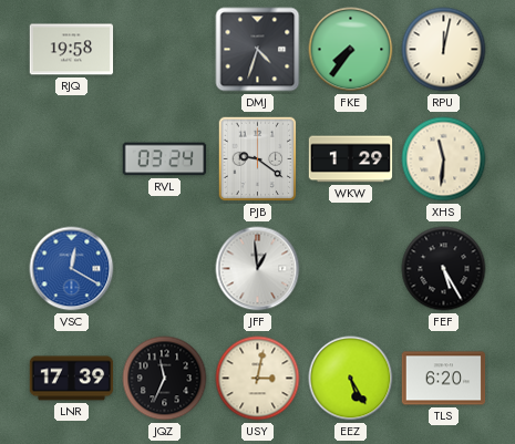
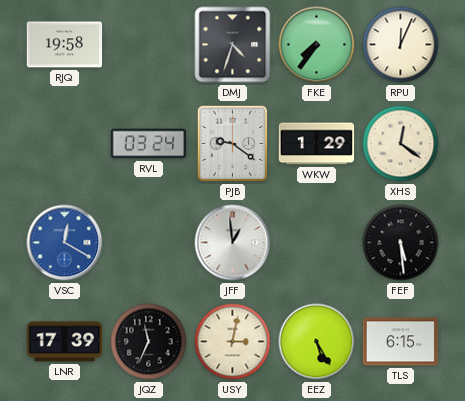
RPU: 12:02 -> 12:04
XHS: 11:31 -> 12:21
FEF: 5:25 -> 5:29
TLS: 6:20 -> 6:15
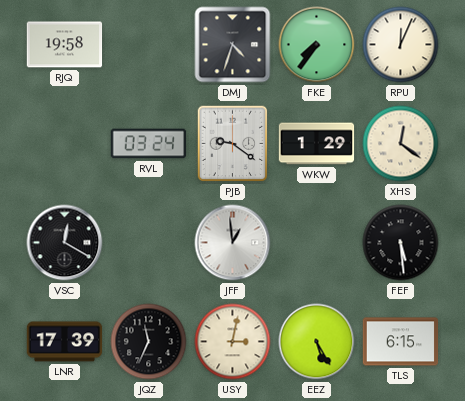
VSC dial: blue -> black
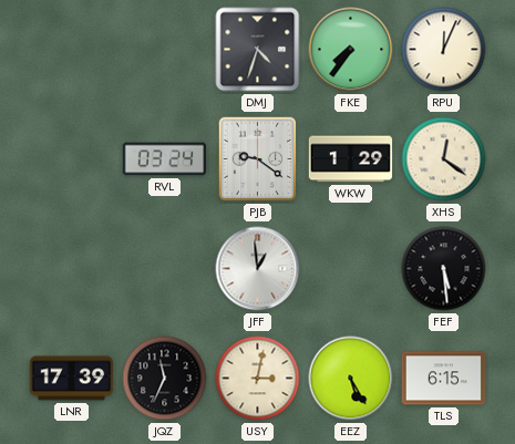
RJQ: 19:58 -> none
VSC: 12:20 -> none
